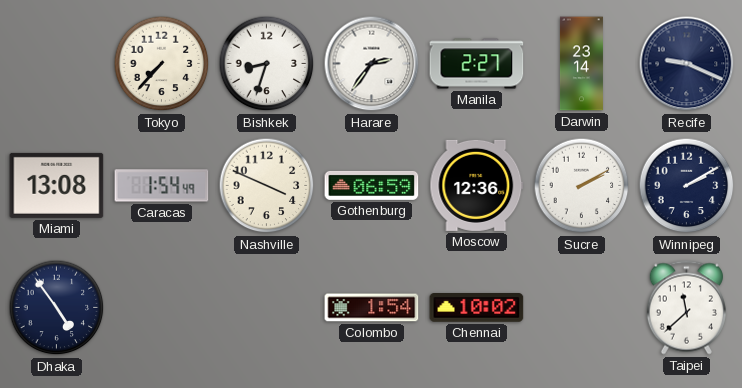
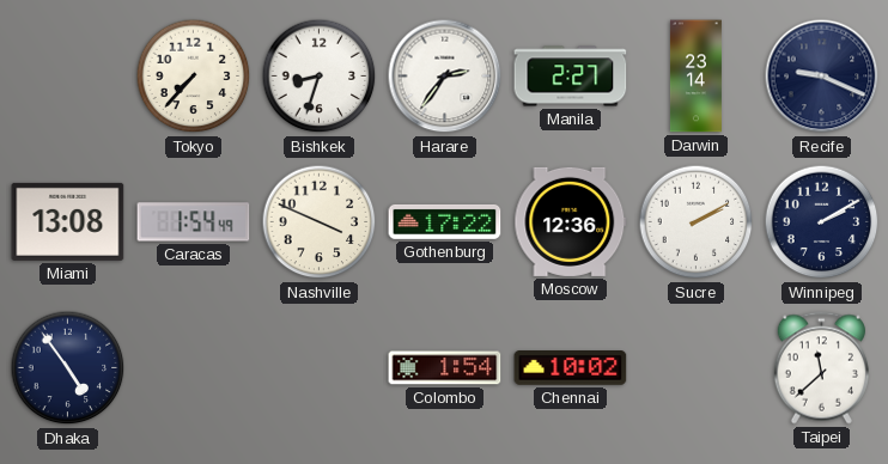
Gothenburg: 06:59 -> 17:22
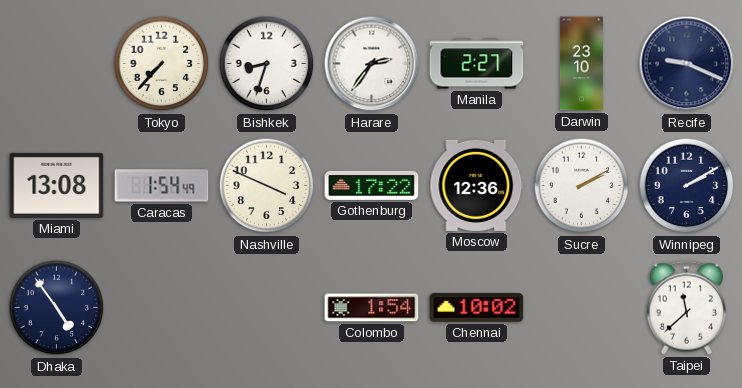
Darwin: 23:14 -> 23:10
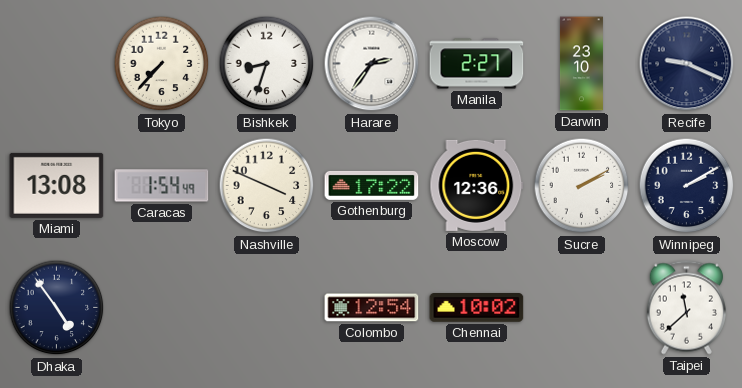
Colombo: 1:54 -> 12:54
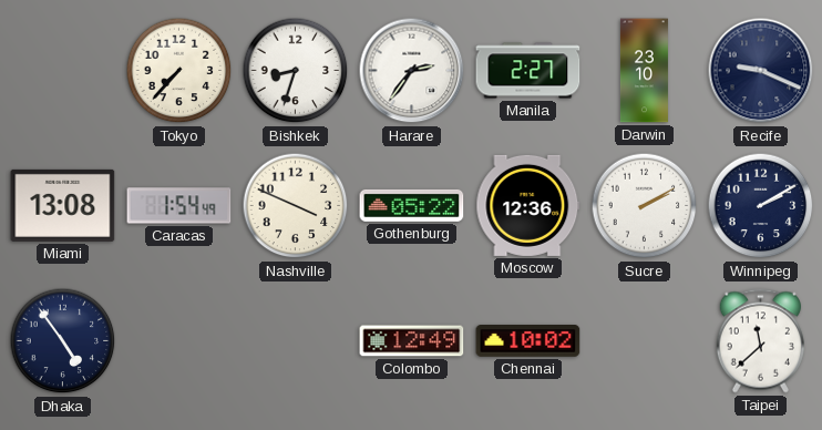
Gothenburg: 17:22 -> 05:22
Colombo: 12:54 -> 12:49
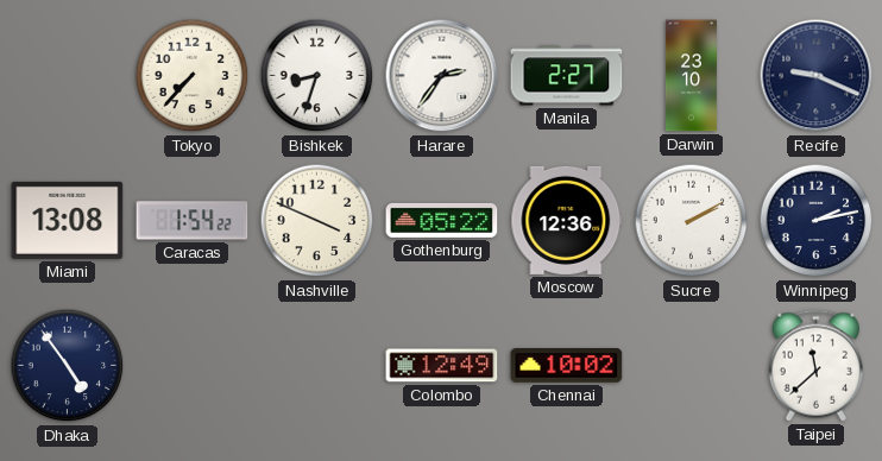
Caracas: 1:54:49 -> 1:54:22
Winnipeg: 2:10 -> 2:13
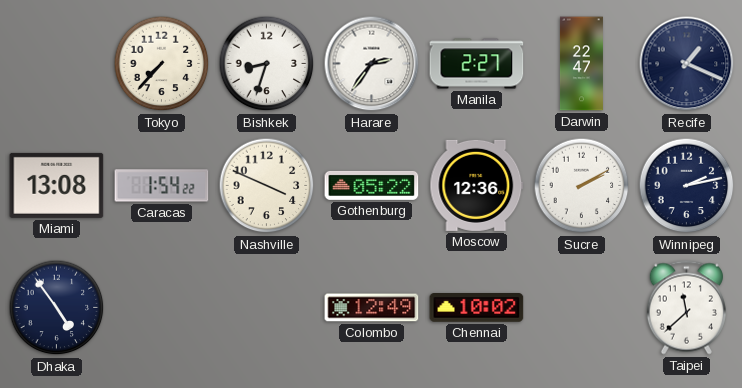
Darwin: 23:10 -> 22:47
Recife: 9:19 -> 1:19
